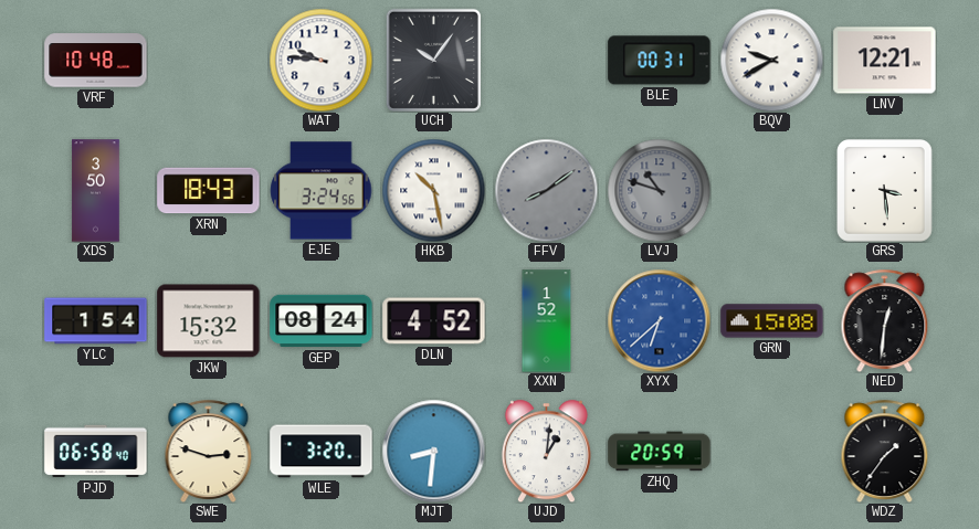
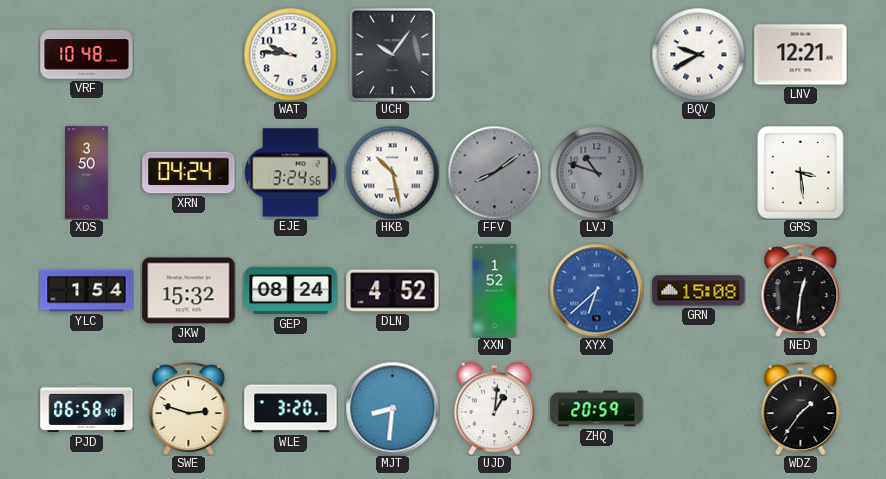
BLE: 00:31 -> none
XRN: 18:43 -> 04:24
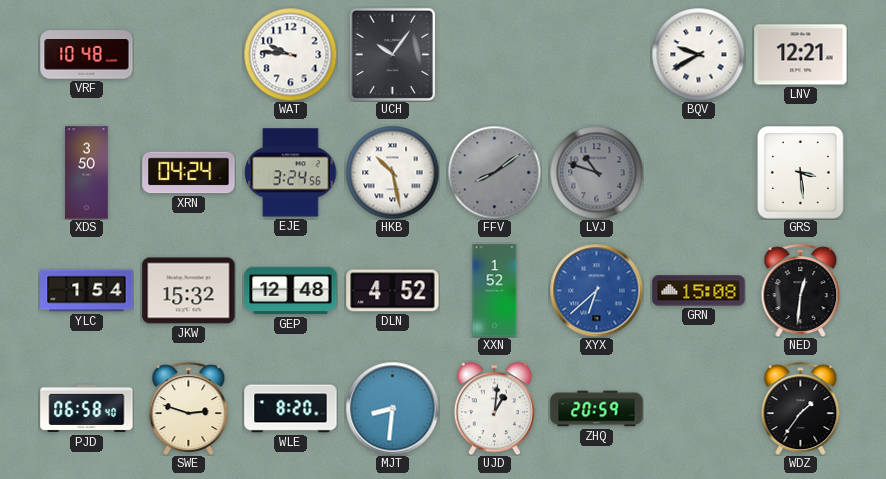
GEP: 08:24 -> 12:48
WLE: 3:20 -> 8:20
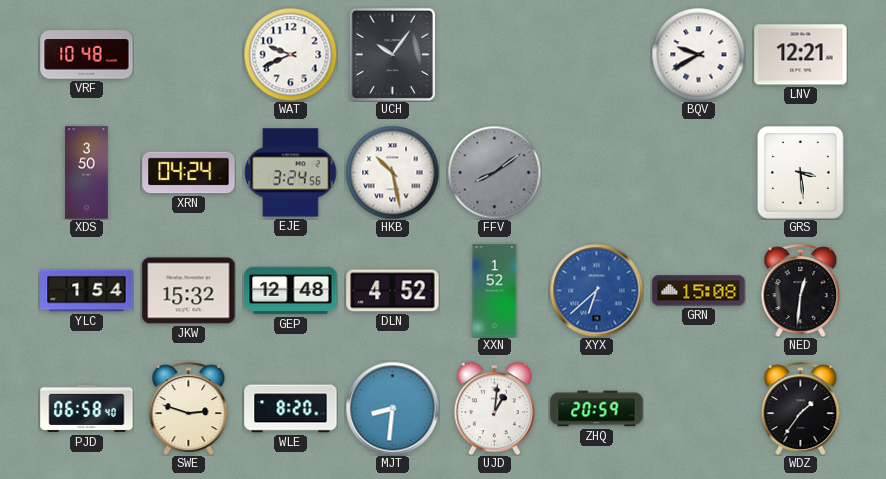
WAT: 9:46 -> 9:41
LVJ: 10:48 -> none
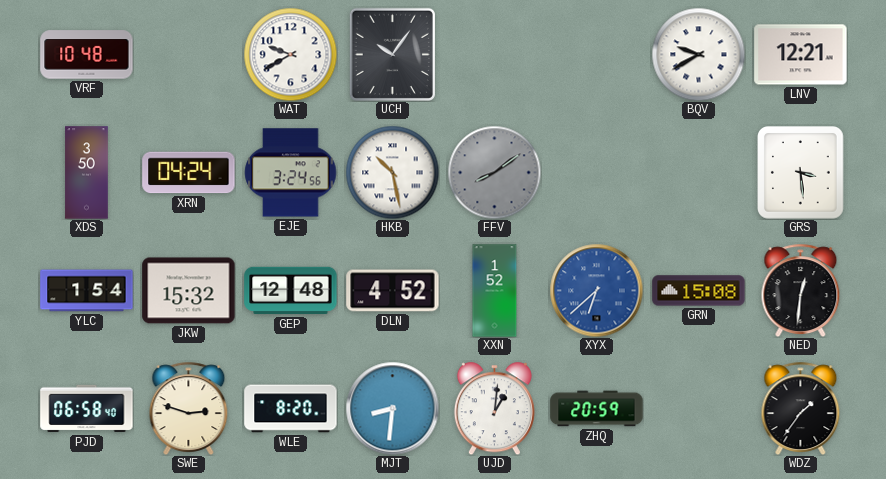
WAT: 9:41 -> 9:40
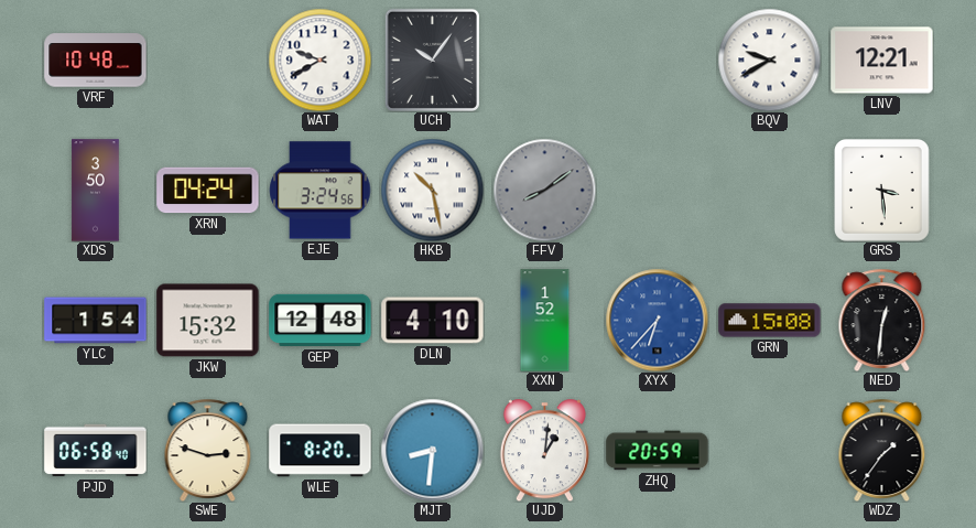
DLN: 4:52 -> 4:10
XYX: 6:38 -> 6:37
